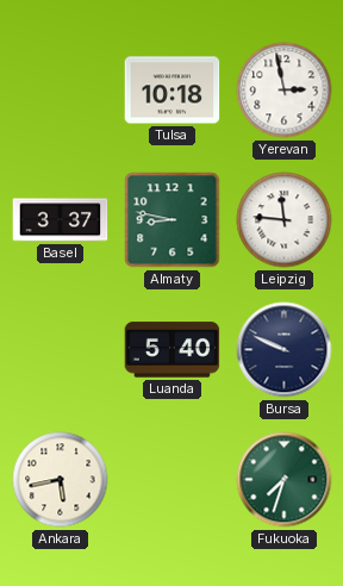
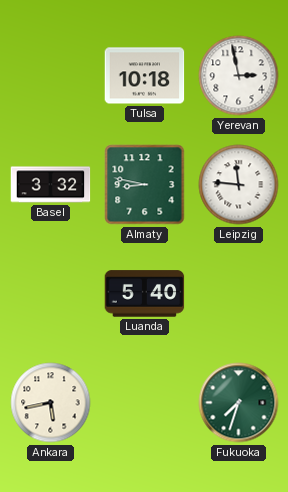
Basel: 3:37 -> 3:32
Bursa: 9:49 -> none
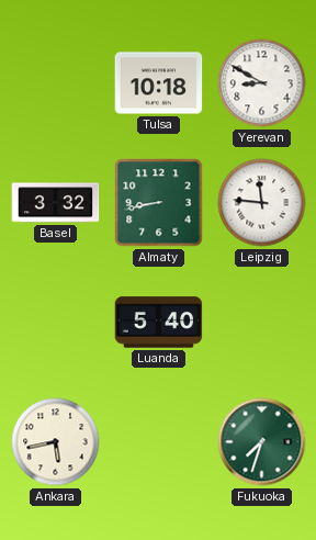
Yerevan: 2:58 -> 8:50
Almaty: 8:47 -> 8:43
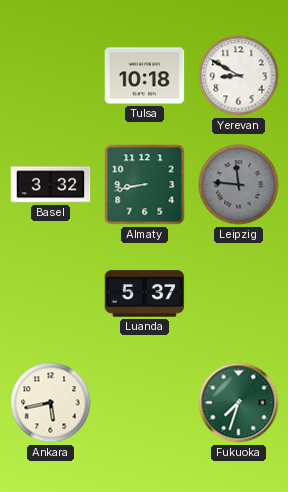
Leipzig dial: white -> grey
Luanda: 5:40 -> 5:37
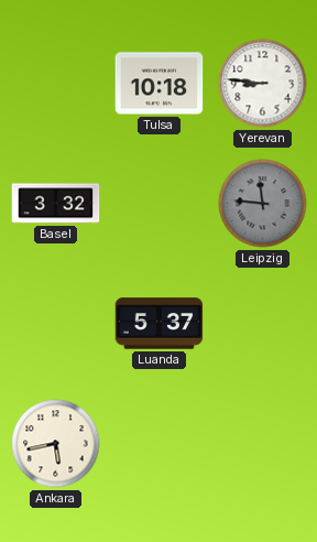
Yerevan: 8:50 -> 8:46
Almaty: 8:43 -> none
Fukuoka: 7:33 -> none
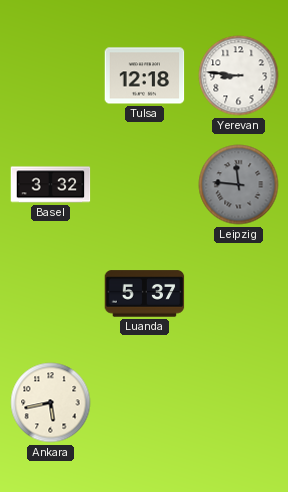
Tulsa: 10:18 -> 12:18
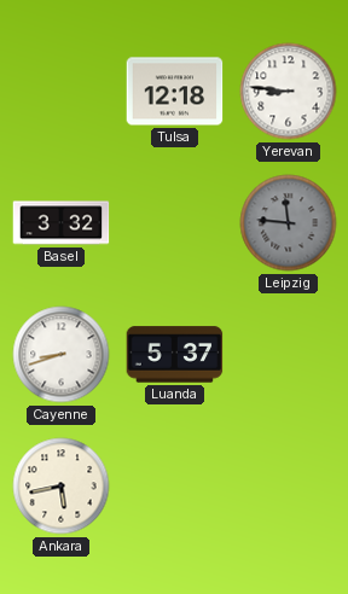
Cayenne: none -> 8:42
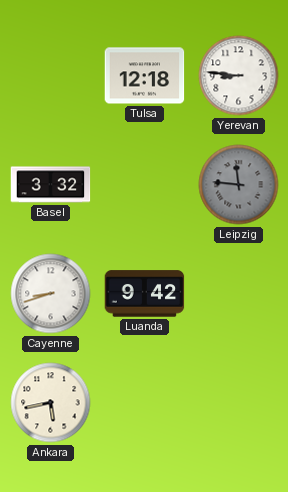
Luanda: 5:37 -> 9:42
